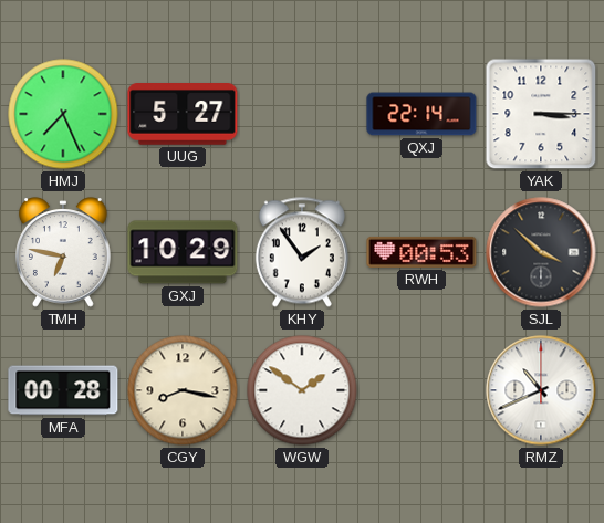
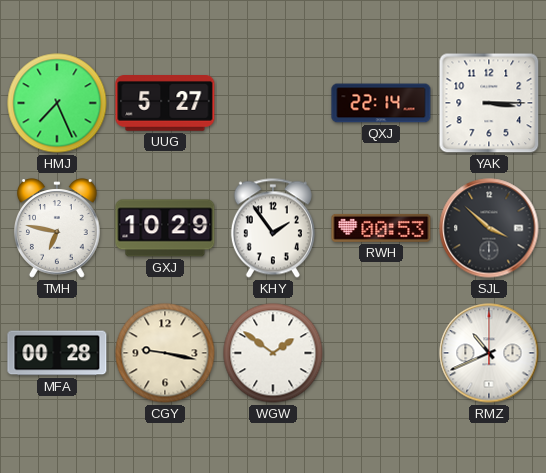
CGY: 8:17 -> 9:17
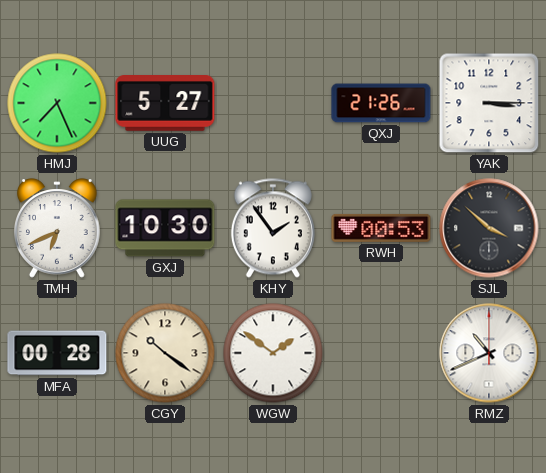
QXJ: 22:14 -> 21:26
TMH: 6:47 -> 6:41
GXJ: 10:29 -> 10:30
CGY: 9:17 -> 10:21
